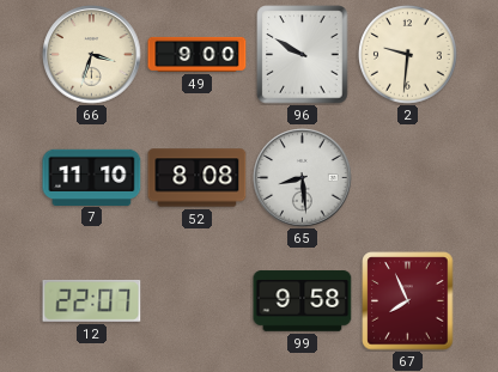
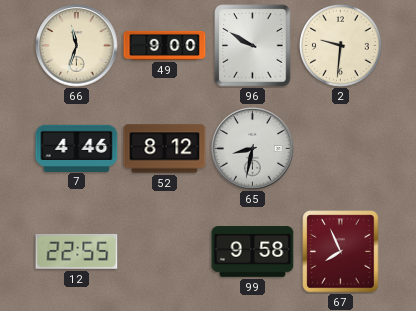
66: 3:33 -> 11:33
7: 11:10 -> 4:46
52: 8:08 -> 8:12
65: 8:29 -> 8:32
12: 22:07 -> 22:55
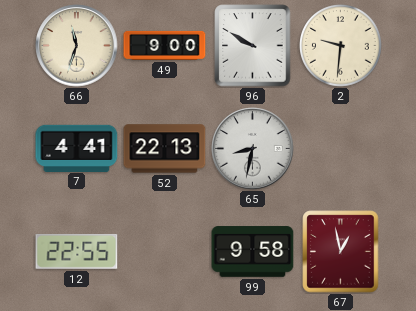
7: 4:46 -> 4:41
52: 8:12 -> 22:13
67: 7:56 -> 12:58
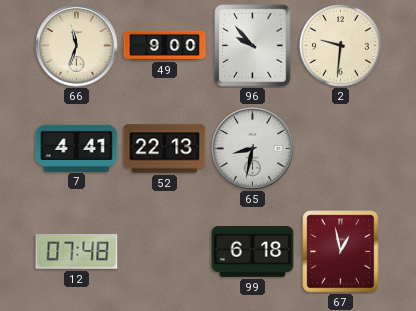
96: 9:50 -> 9:53
12: 22:55 -> 07:48
99: 9:58 -> 6:18
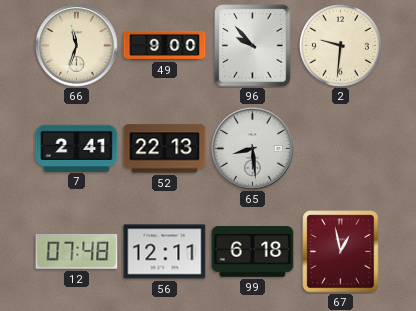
7: 4:41 -> 2:41
65: 8:32 -> 8:29
56: none -> 12:11
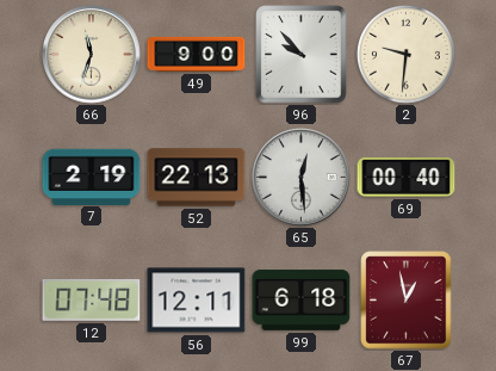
7: 2:41 -> 2:19
65: 8:29 -> 12:29
69: none -> 00:40
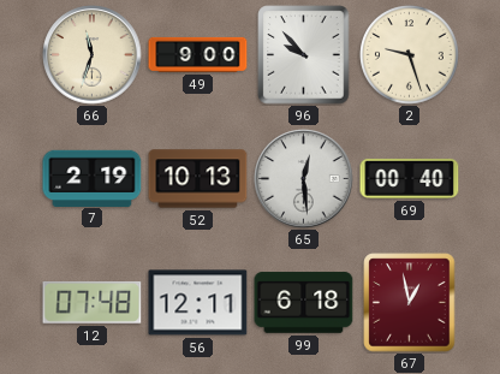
2: 9:31 -> 9:27
52: 22:13 -> 10:13
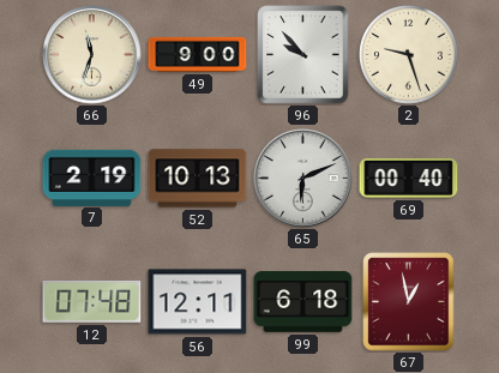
65: 12:29 -> 6:11
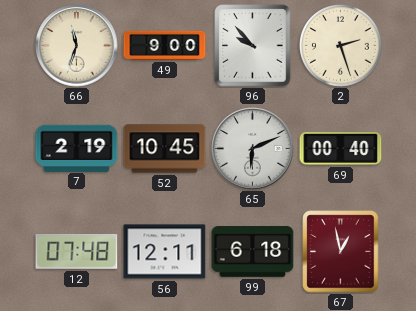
2: 9:27 -> 2:27
52: 10:13 -> 10:45
